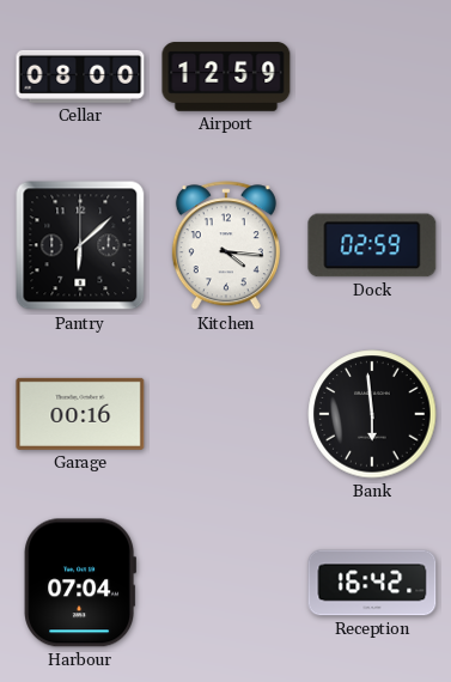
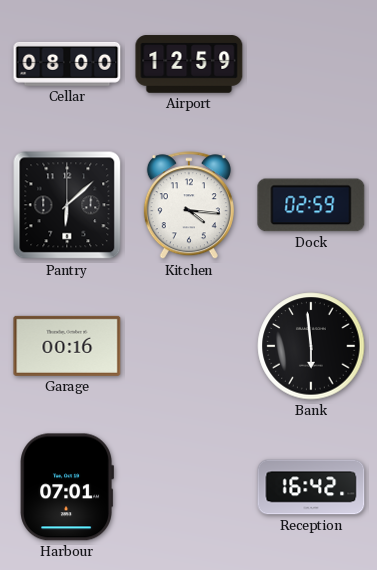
Harbour: 07:04 -> 07:01
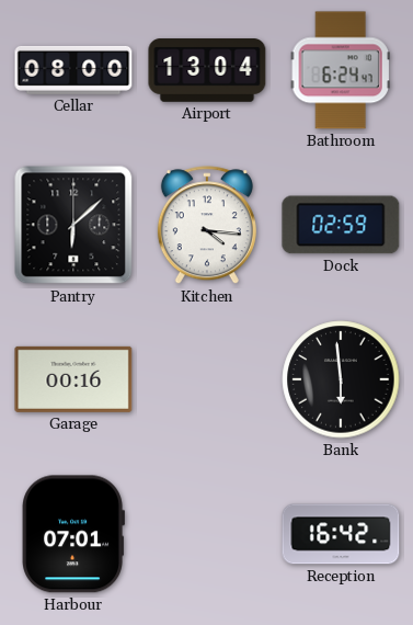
Airport: 12:59 -> 13:04
Bathroom: none -> 6:24
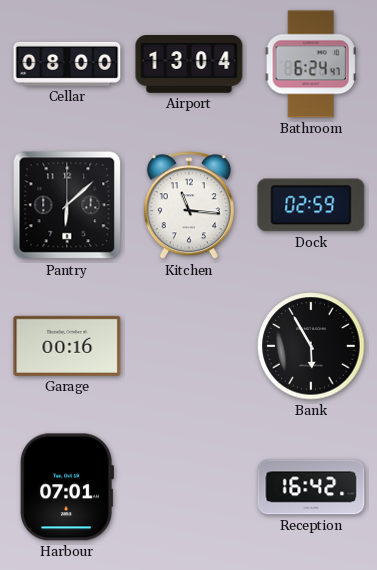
Kitchen: 4:16 -> 11:16
Bank: 5:59 -> 5:55
